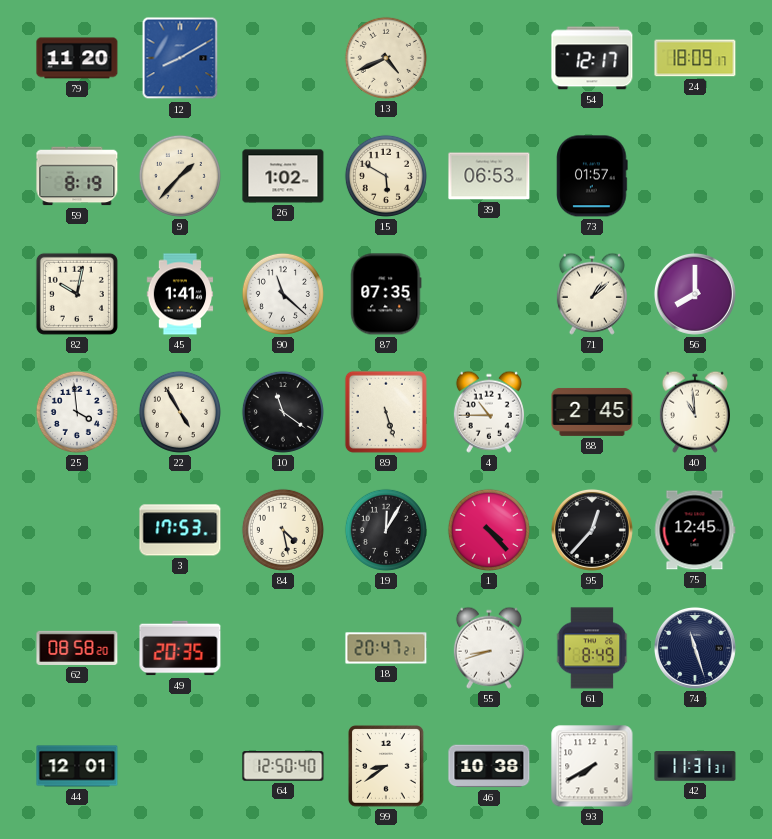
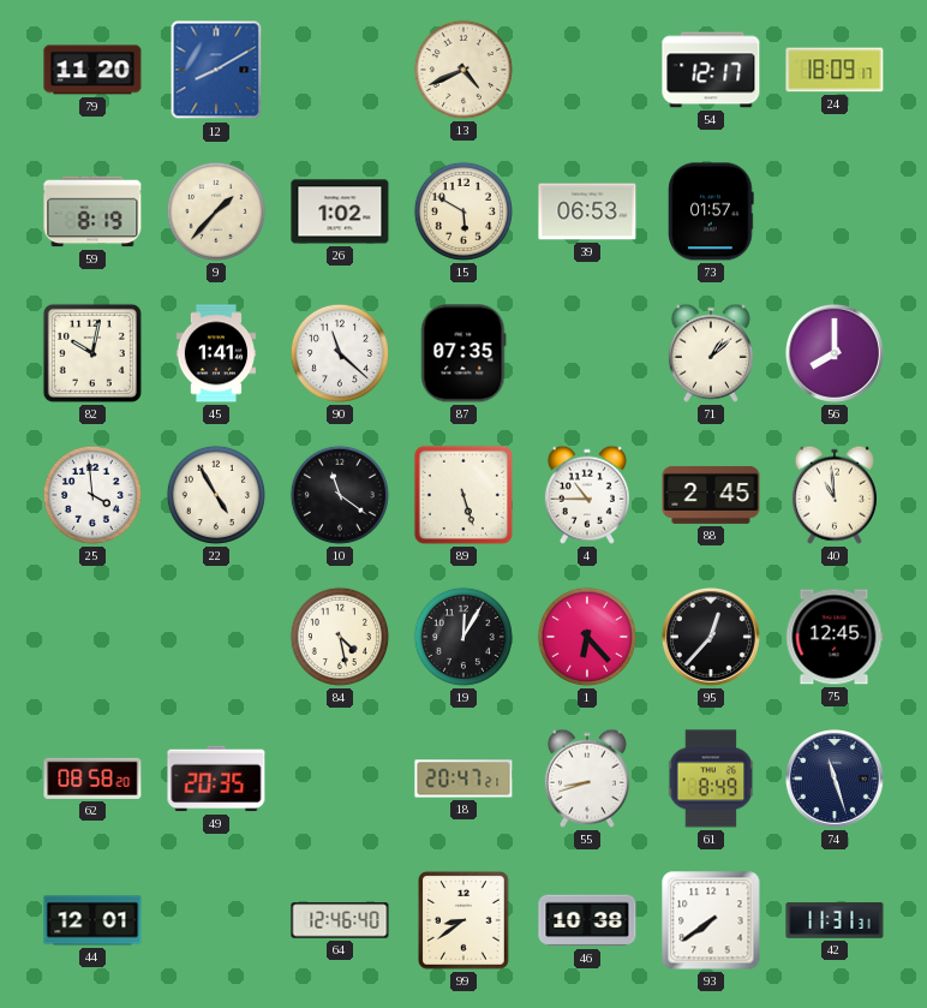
3: 17:53 -> none
1: 4:23 -> 6:23
64: 12:50 -> 12:46
93: 7:40 -> 7:39
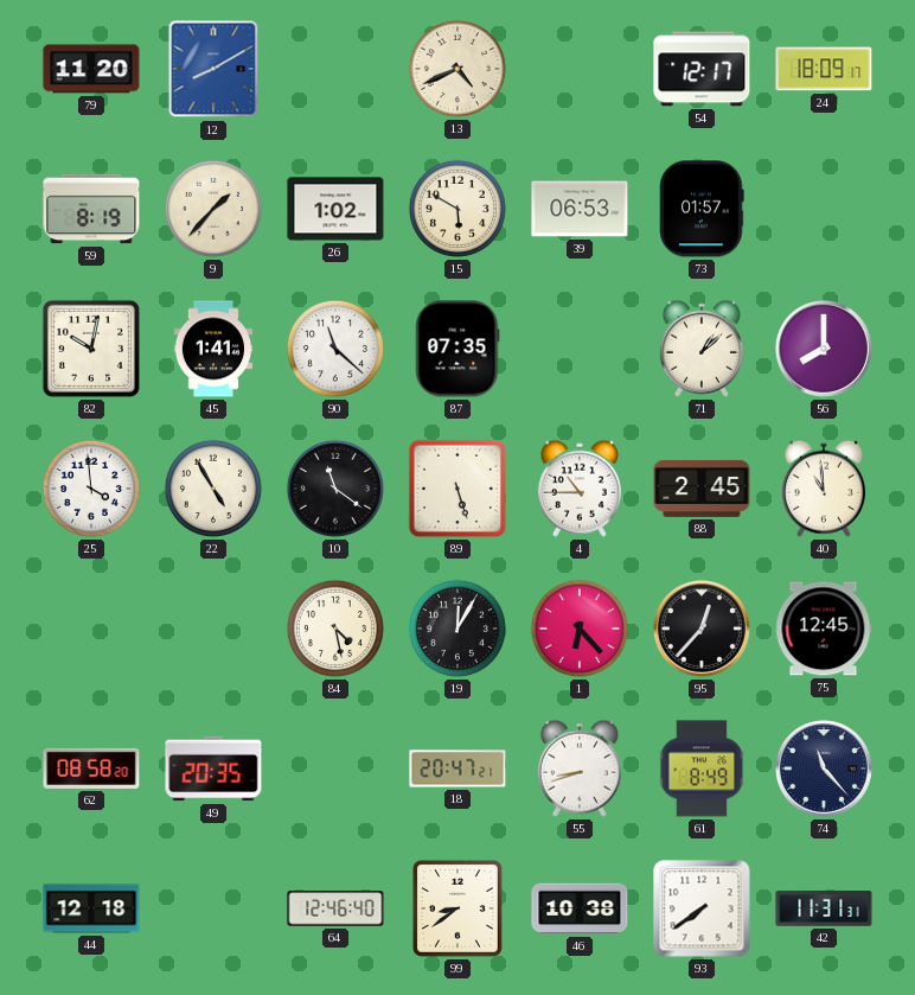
74: 11:27 -> 11:23
44: 12:01 -> 12:18
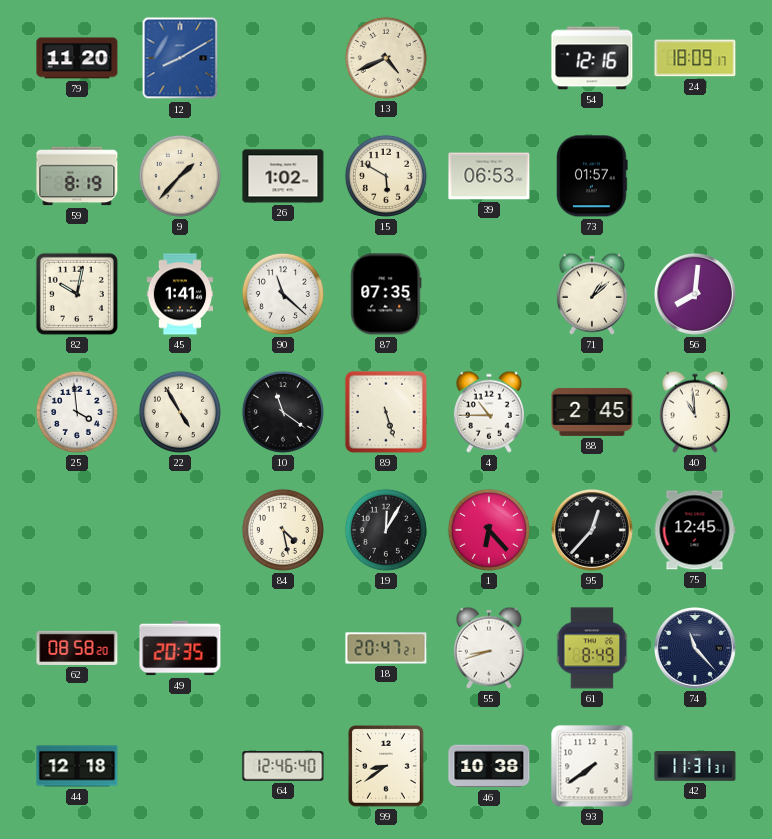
54: 12:17 -> 12:16
56: 8:00 -> 8:01
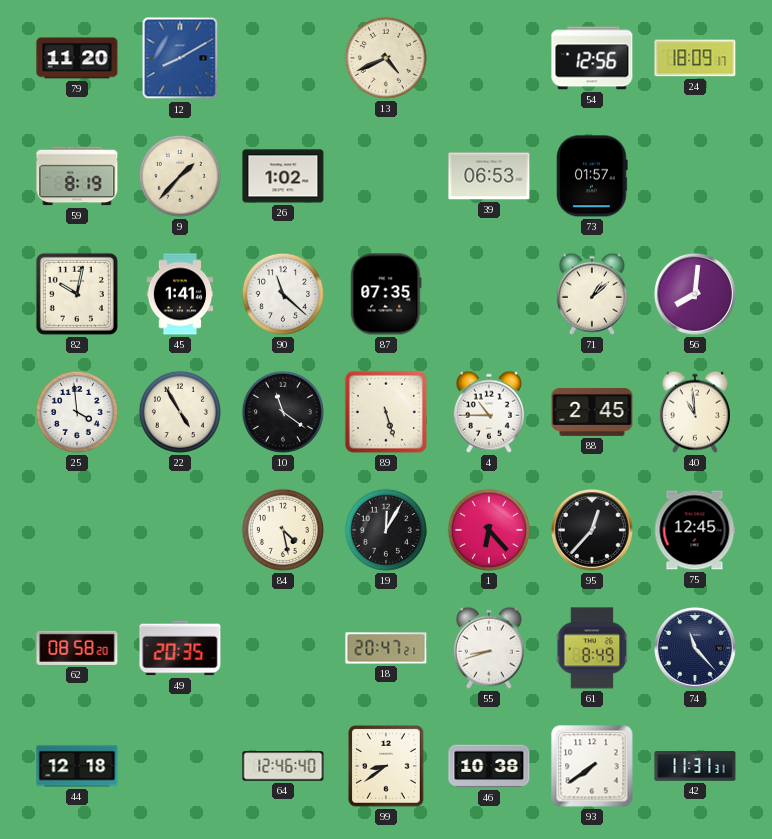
54: 12:16 -> 12:56
15: 5:50 -> none
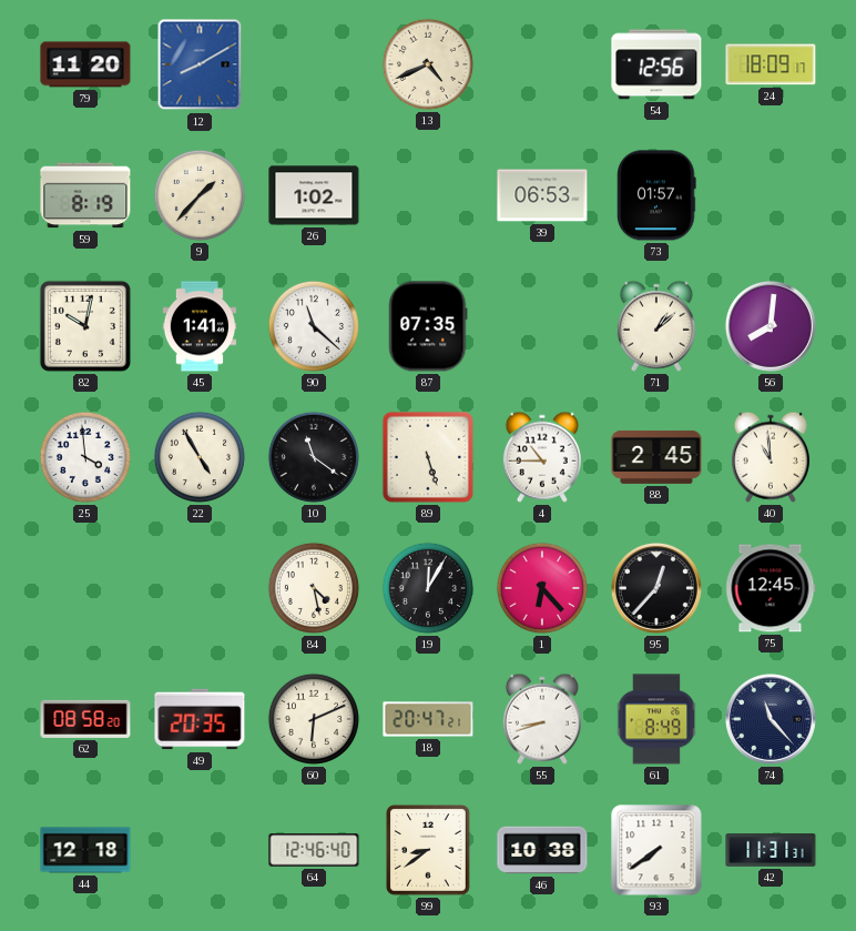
60: none -> 6:11
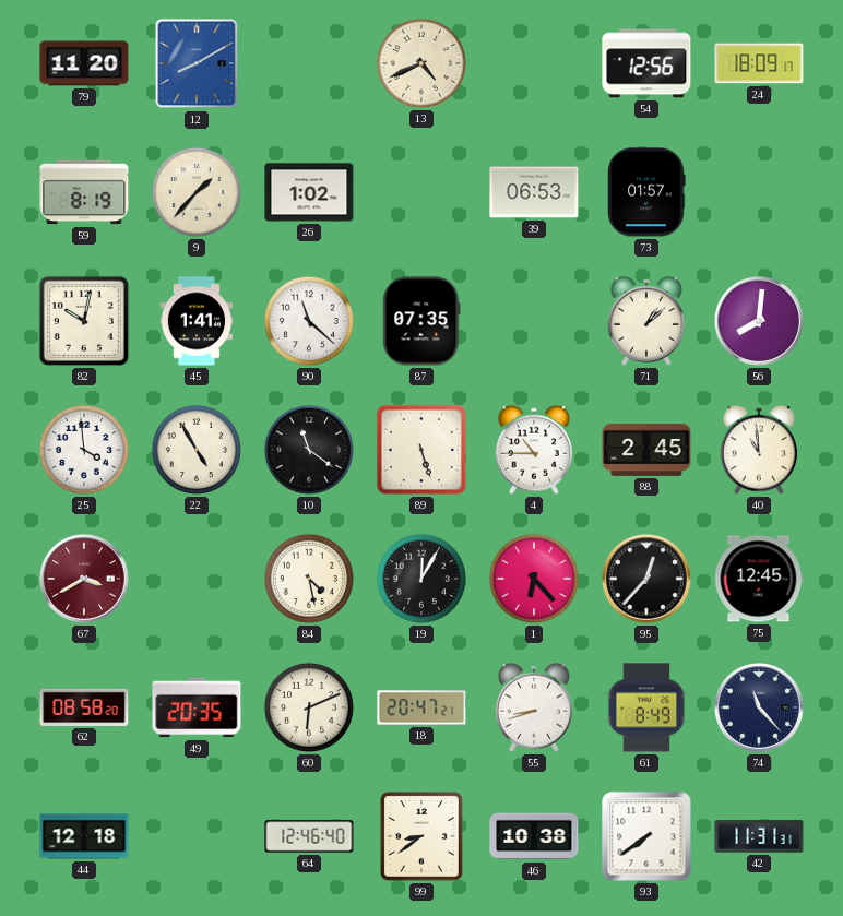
67: none -> 3:40
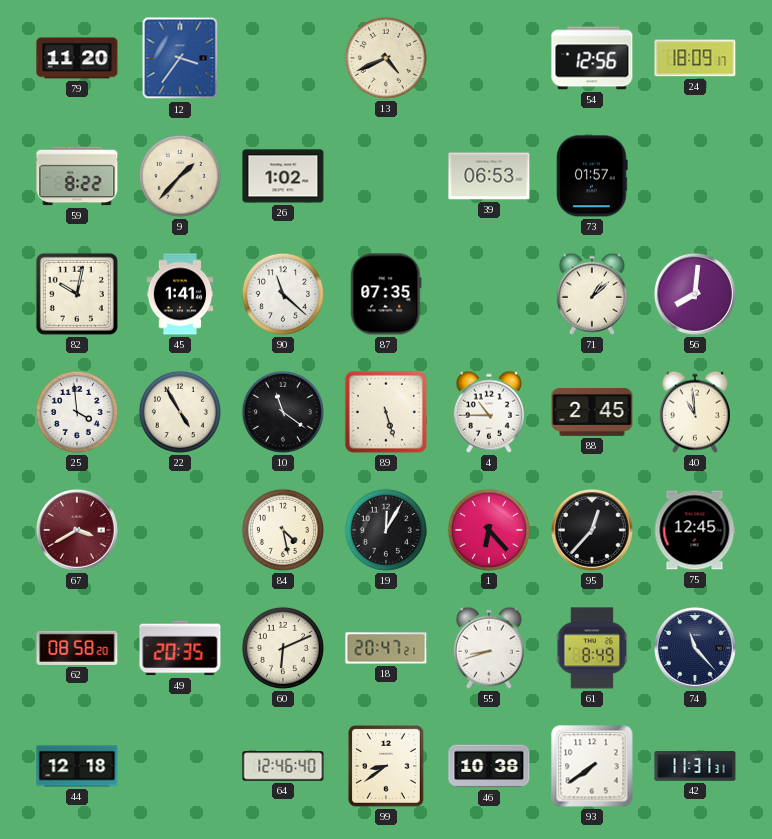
12: 8:10 -> 3:36
59: 8:19 -> 8:22
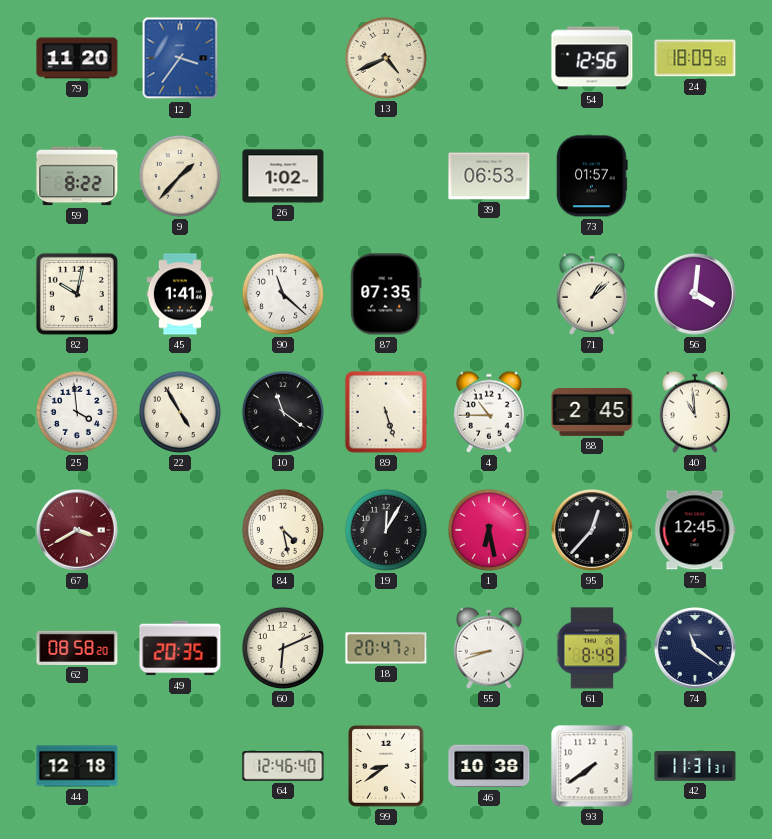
24: 18:09:17 -> 18:09:58
56: 8:01 -> 4:01
1: 6:23 -> 6:28
74: 11:23 -> 11:21
